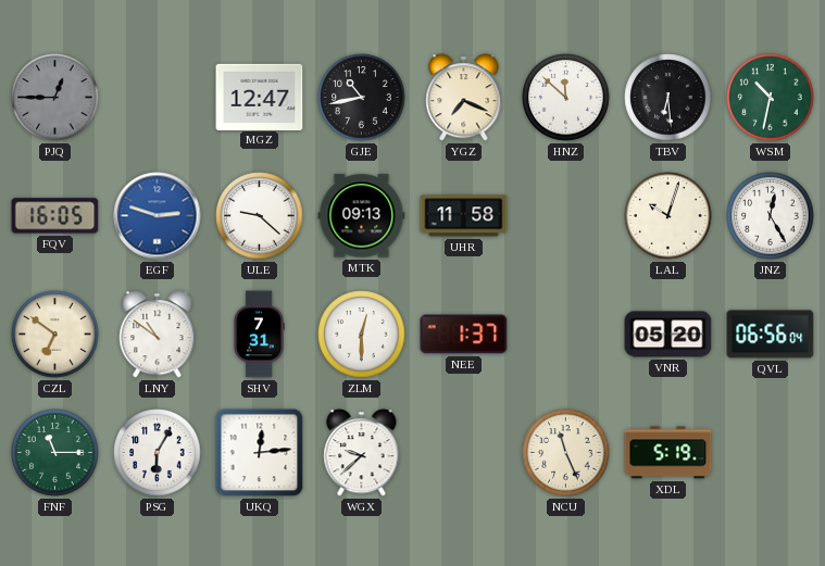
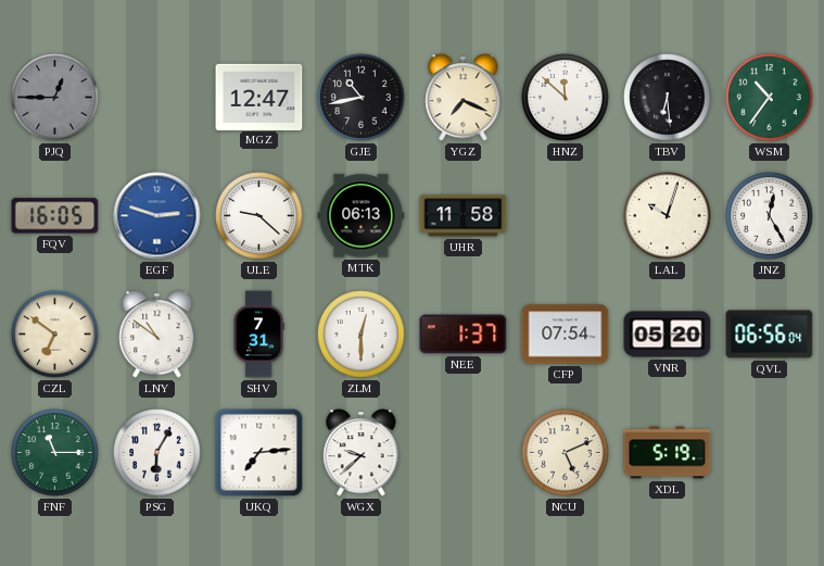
WSM: 10:32 -> 10:36
MTK: 09:13 -> 06:13
CFP: none -> 07:54
UKQ: 12:14 -> 7:14
NCU: 11:26 -> 5:11
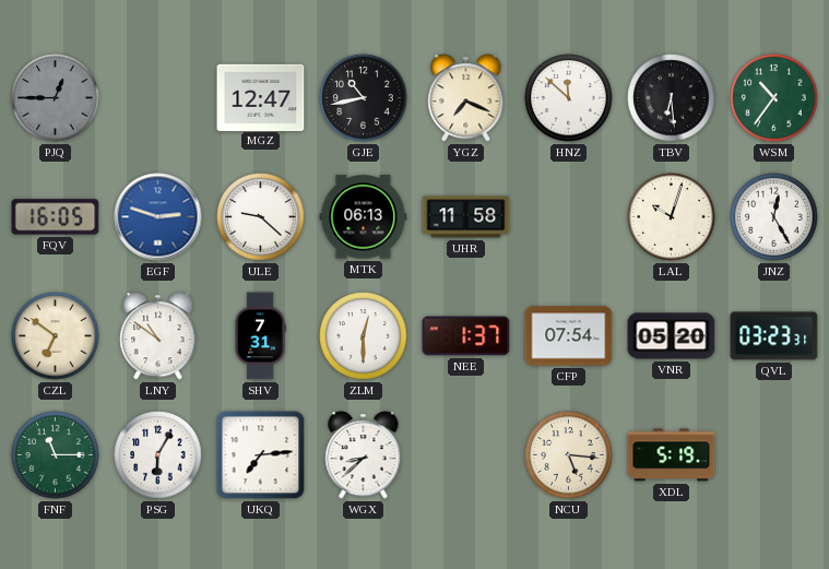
QVL: 06:56 -> 03:23
WGX: 9:38 -> 8:38
NCU: 5:11 -> 5:16
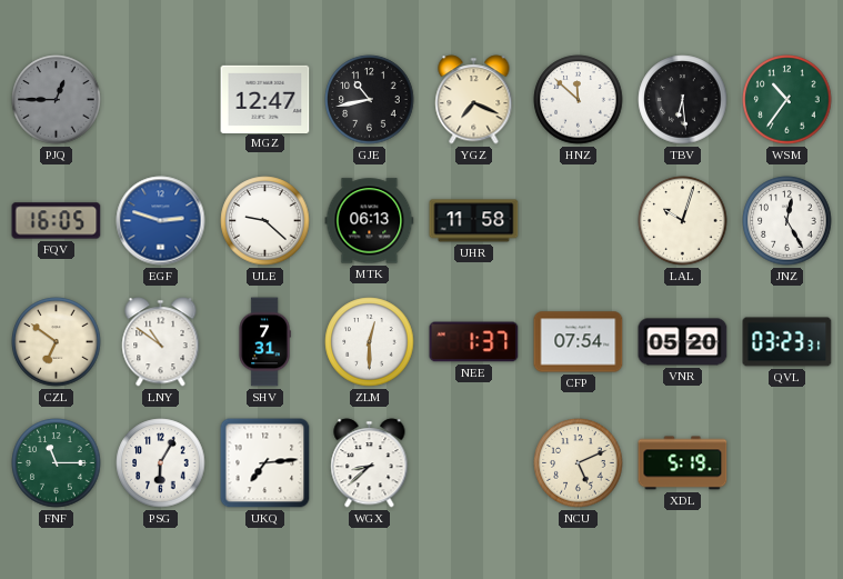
NCU: 5:16 -> 5:11
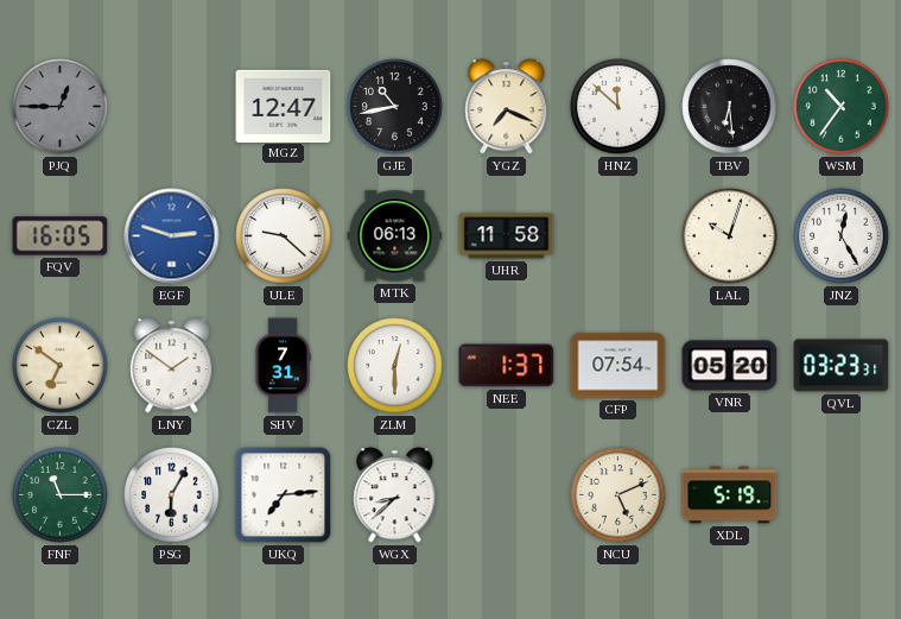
LNY: 10:51 -> 1:51
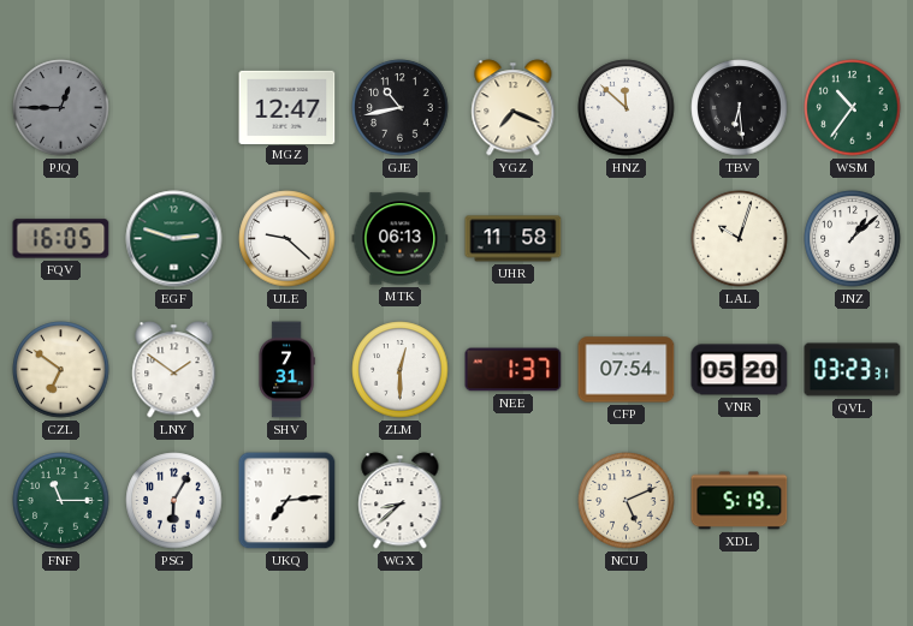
EGF dial: blue -> green
JNZ: 12:25 -> 1:08
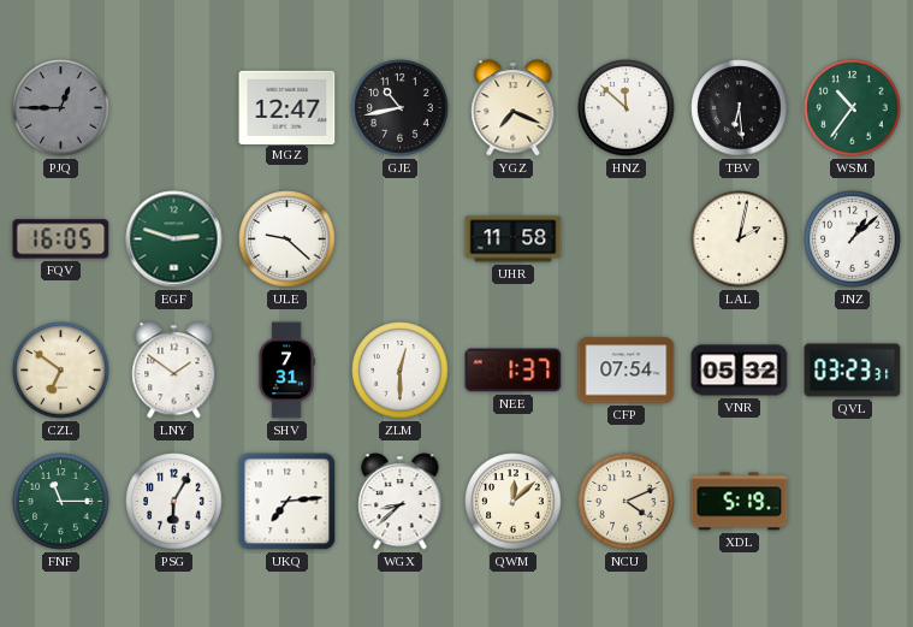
MTK: 06:13 -> none
LAL: 10:03 -> 2:02
VNR: 05:20 -> 05:32
QWM: none -> 12:08
NCU: 5:11 -> 4:11
